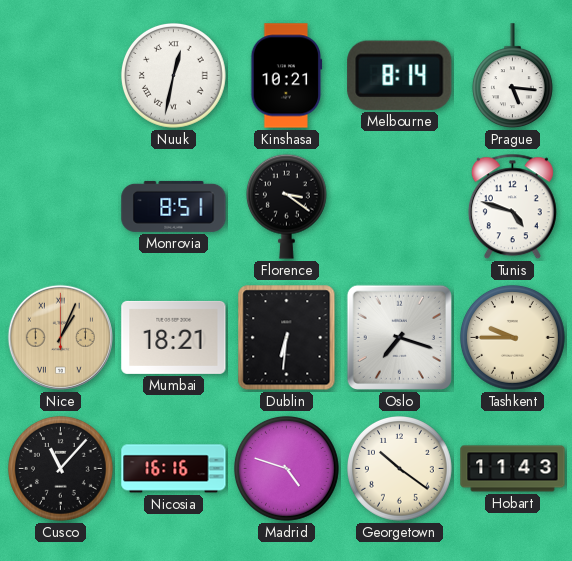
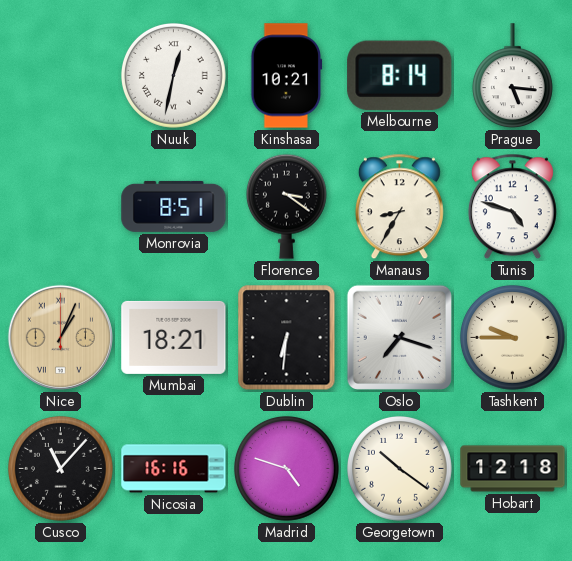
Manaus: none -> 8:35
Hobart: 11:43 -> 12:18
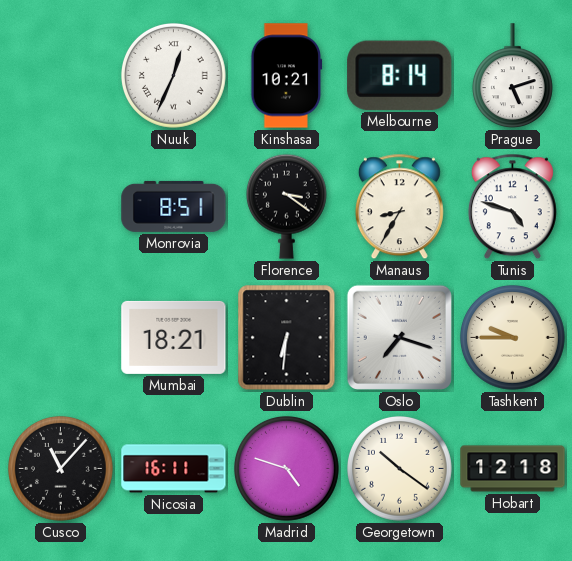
Nuuk: 12:32 -> 12:34
Prague: 5:16 -> 5:12
Nice: 1:04 -> none
Nicosia: 16:16 -> 16:11
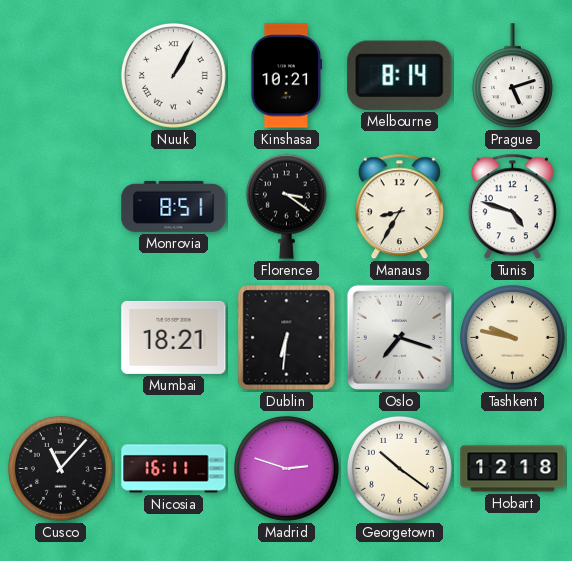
Nuuk: 12:34 -> 1:05
Tashkent: 9:45 -> 9:47
Madrid: 4:48 -> 2:48
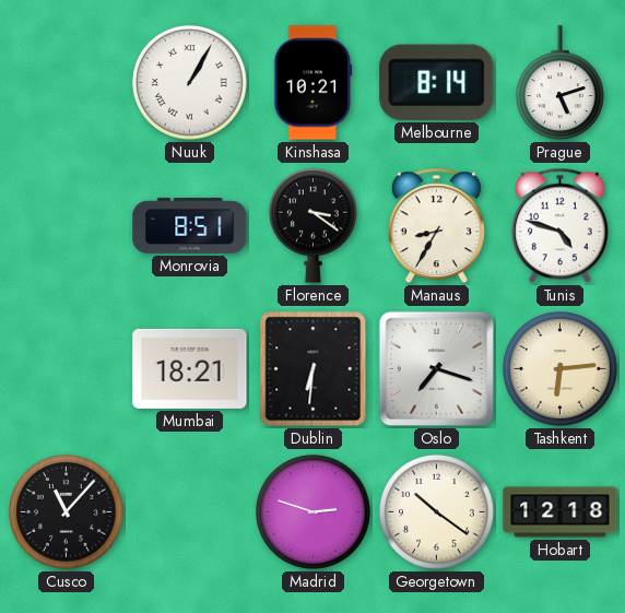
Tashkent: 9:47 -> 6:14
Nicosia: 16:11 -> none
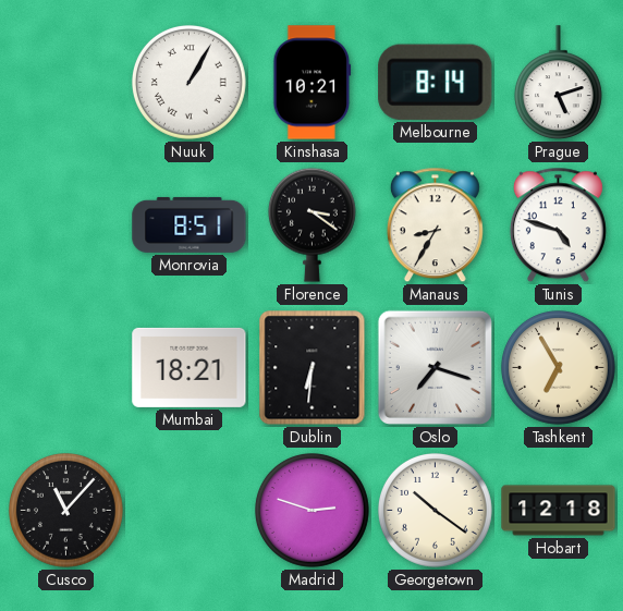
Tashkent: 6:14 -> 6:55
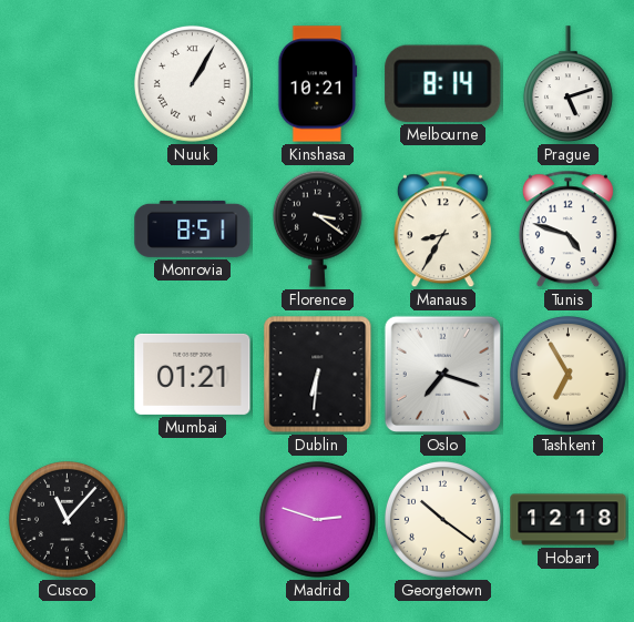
Mumbai: 18:21 -> 01:21
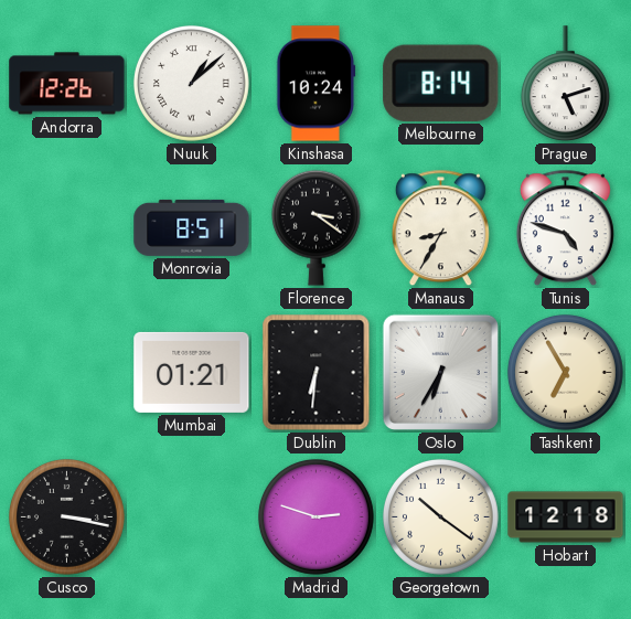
Andorra: none -> 12:26
Nuuk: 1:05 -> 1:08
Kinshasa: 10:21 -> 10:24
Oslo: 7:18 -> 6:35
Cusco: 11:07 -> 3:17
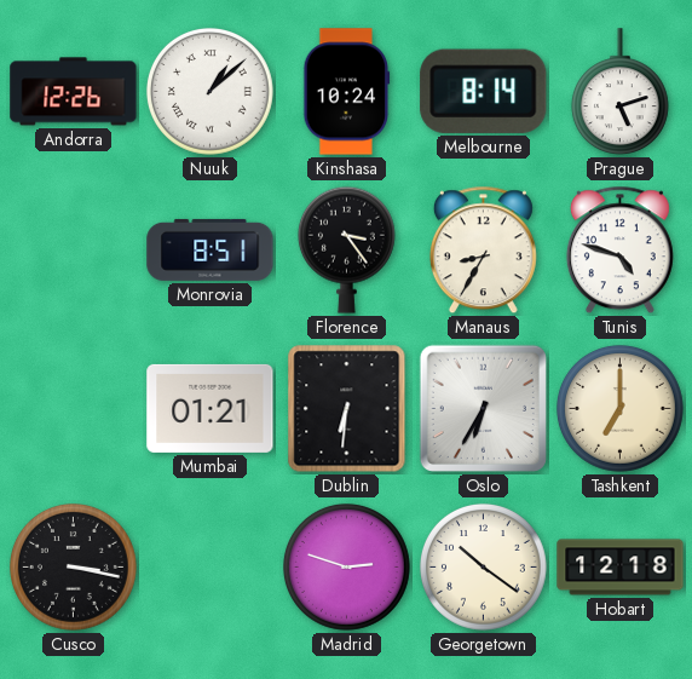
Florence: 3:21 -> 3:24
Tashkent: 6:55 -> 7:00
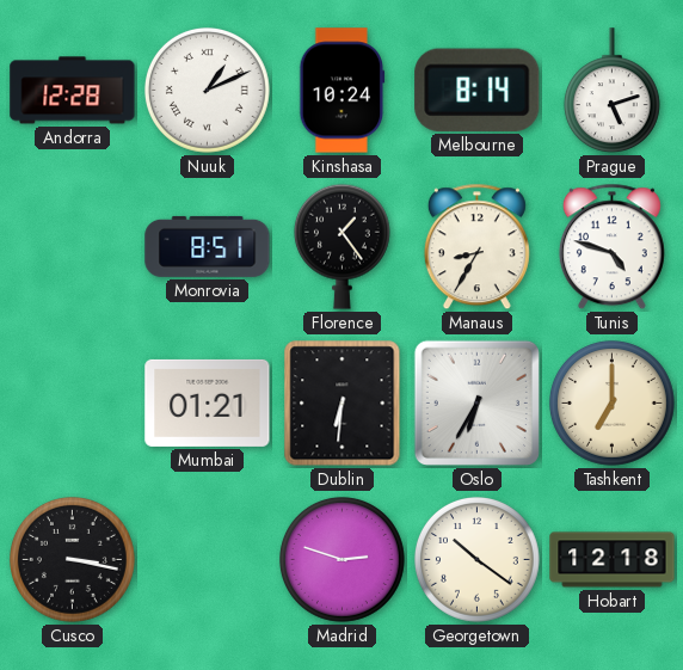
Andorra: 12:26 -> 12:28
Nuuk: 1:08 -> 1:11
Florence: 3:24 -> 1:24
